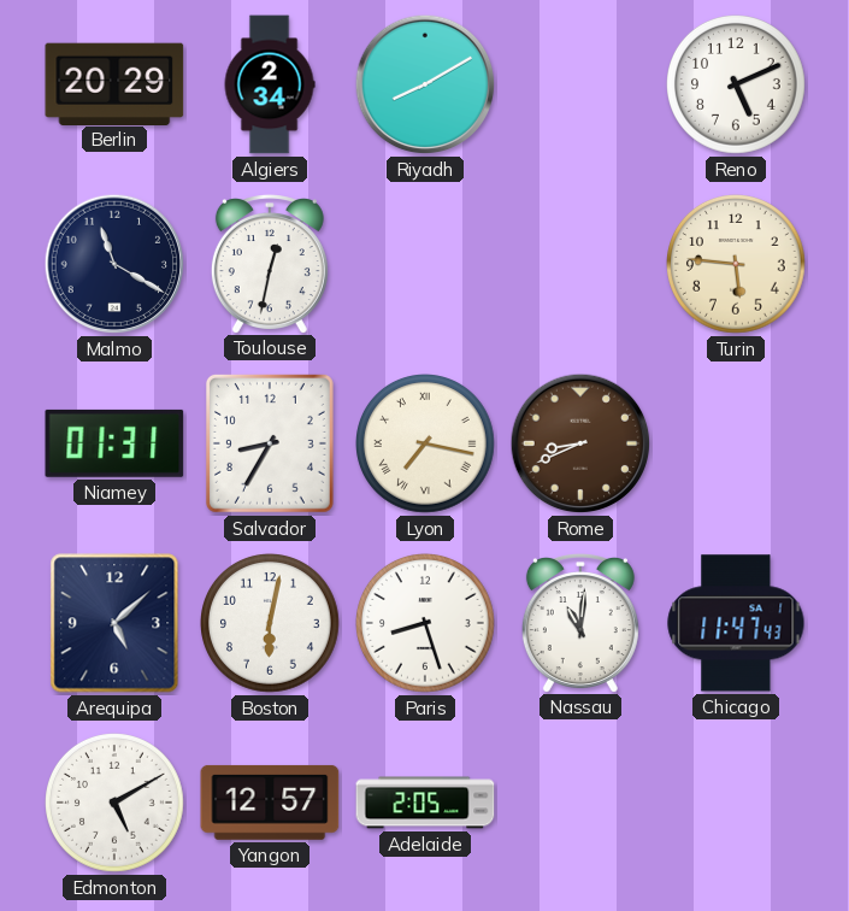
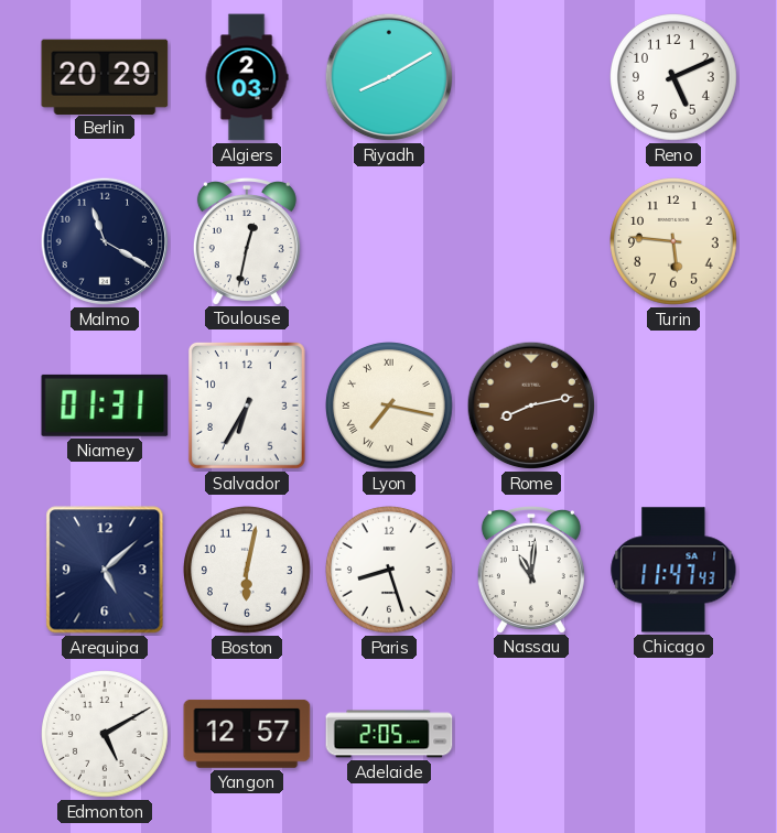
Algiers: 2:34 -> 2:03
Salvador: 8:35 -> 6:35
Rome: 8:41 -> 8:13
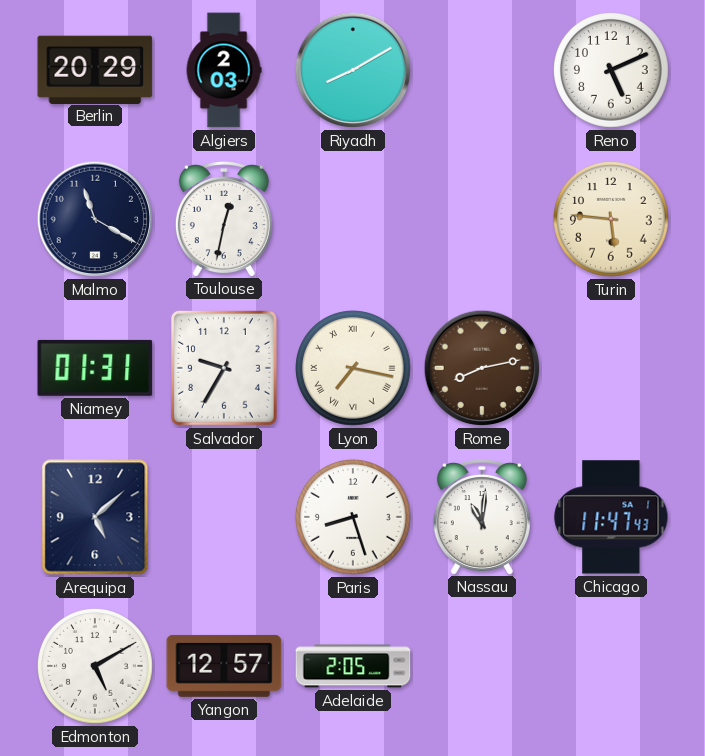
Salvador: 6:35 -> 9:35
Boston: 6:02 -> none
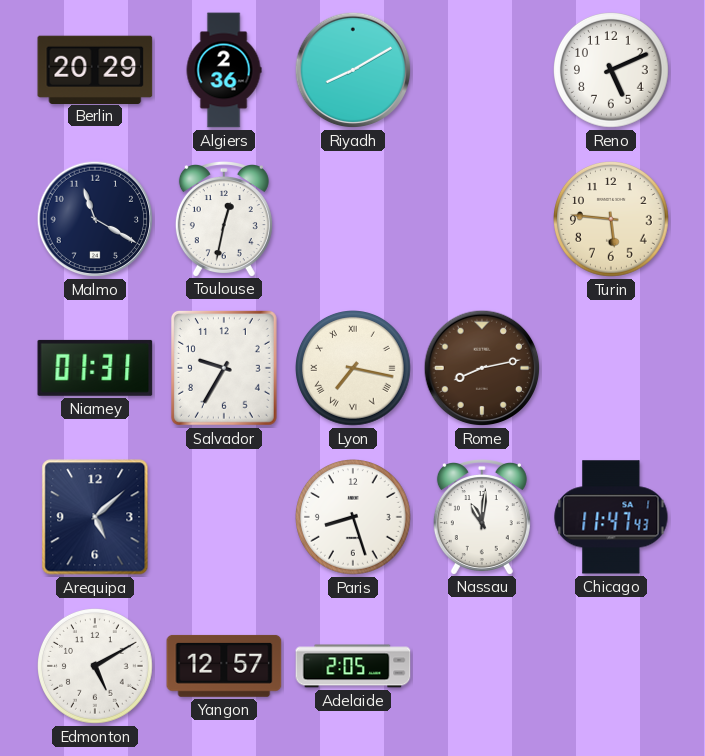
Algiers: 2:03 -> 2:36
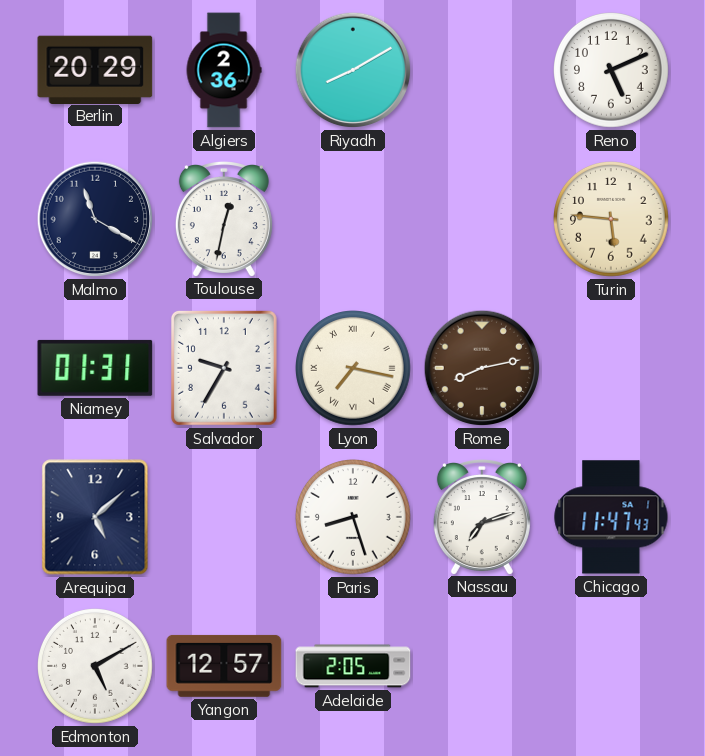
Nassau: 11:01 -> 7:12
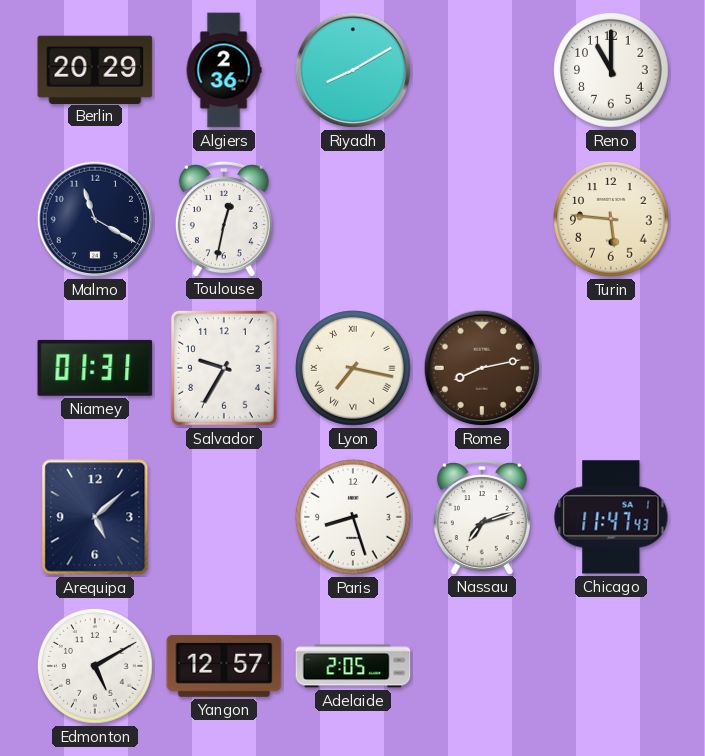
Reno: 5:11 -> 11:00
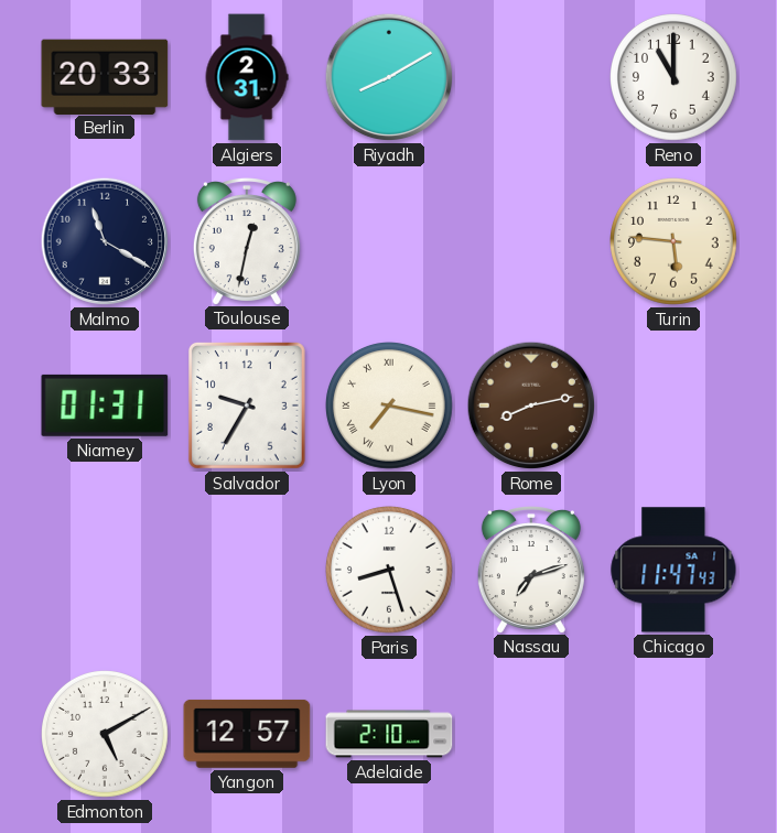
Berlin: 20:29 -> 20:33
Algiers: 2:36 -> 2:31
Arequipa: 5:08 -> none
Adelaide: 2:05 -> 2:10
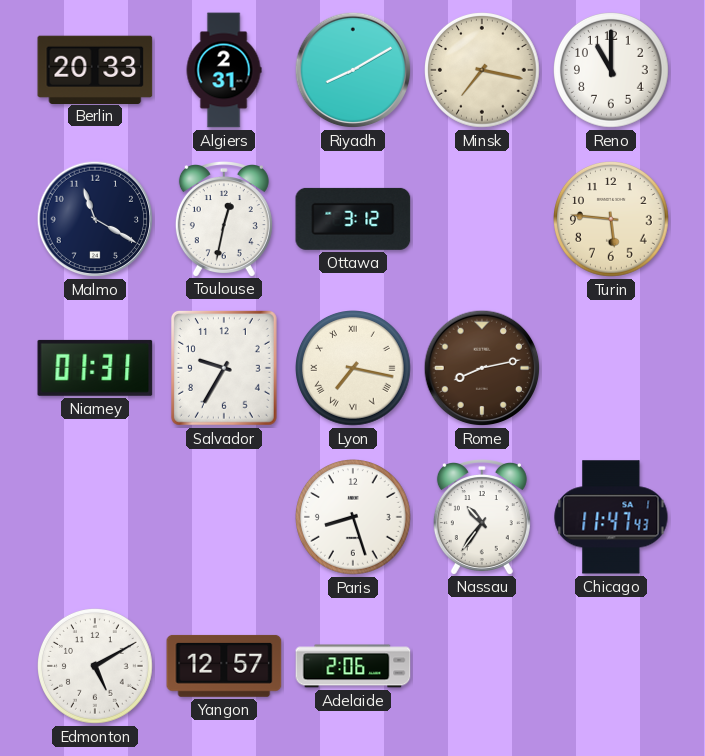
Minsk: none -> 7:17
Ottawa: none -> 3:12
Nassau: 7:12 -> 10:36
Adelaide: 2:10 -> 2:06
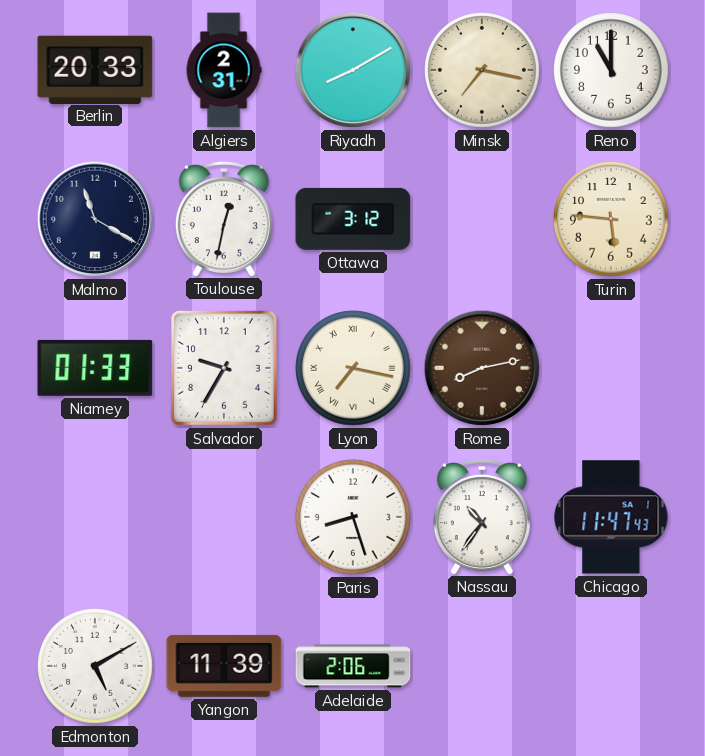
Niamey: 01:31 -> 01:33
Yangon: 12:57 -> 11:39
